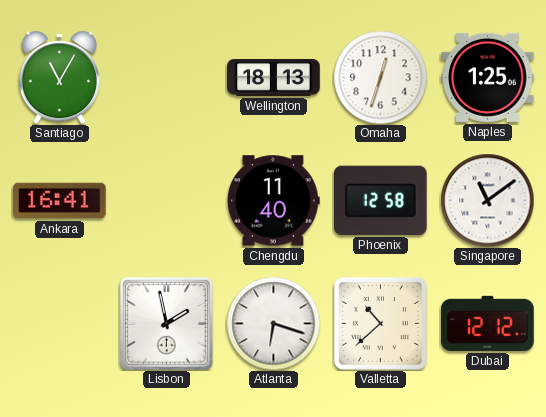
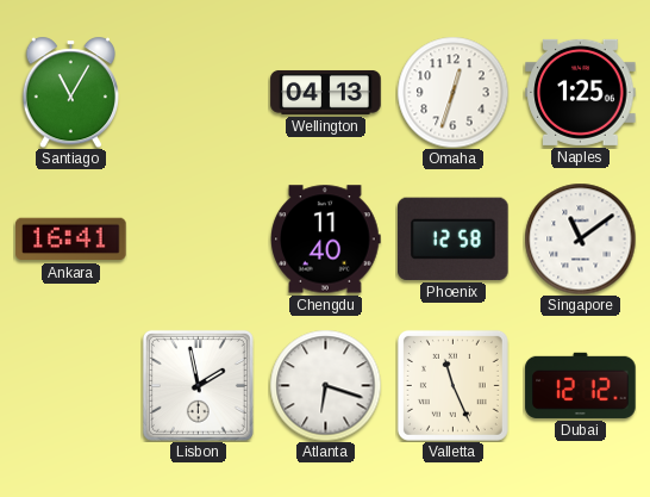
Wellington: 18:13 -> 04:13
Valletta: 10:38 -> 11:26
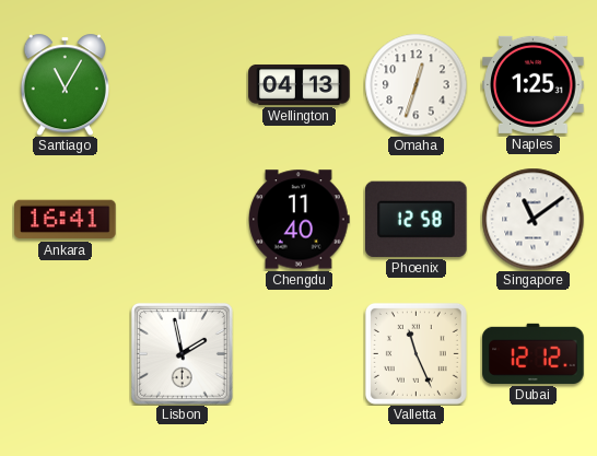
Naples: 1:25:06 -> 1:25:31
Atlanta: 6:18 -> none
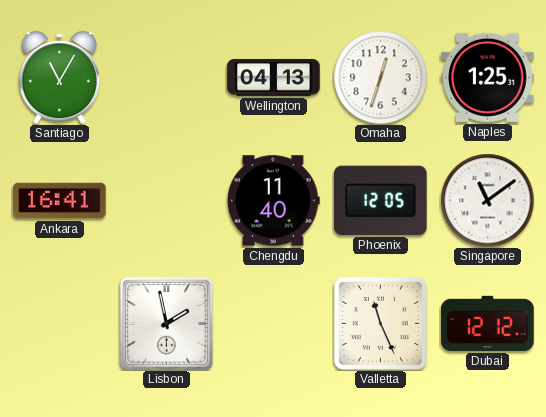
Phoenix: 12:58 -> 12:05
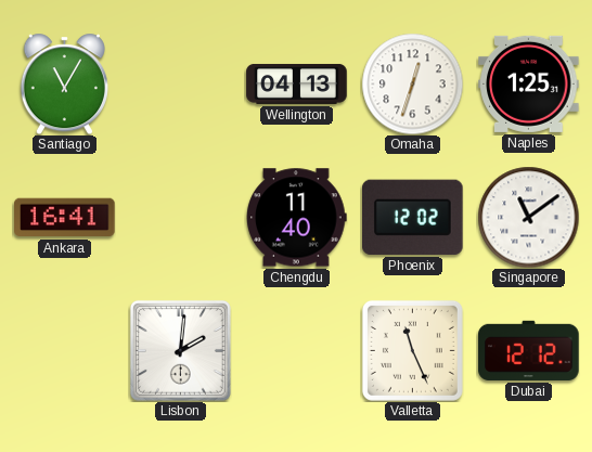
Phoenix: 12:05 -> 12:02
Lisbon: 1:58 -> 2:01
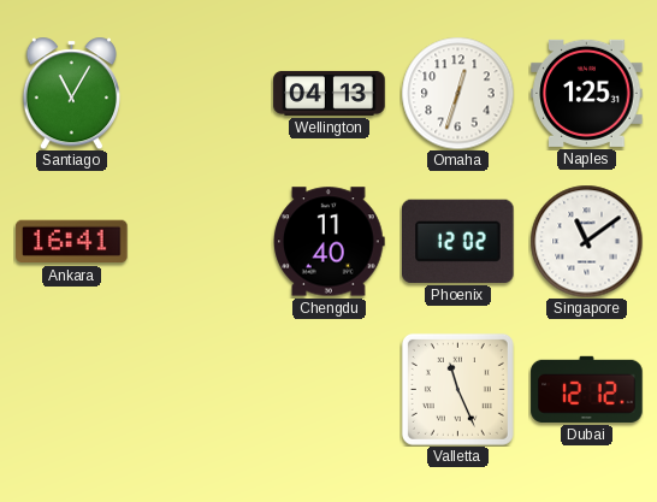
Lisbon: 2:01 -> none
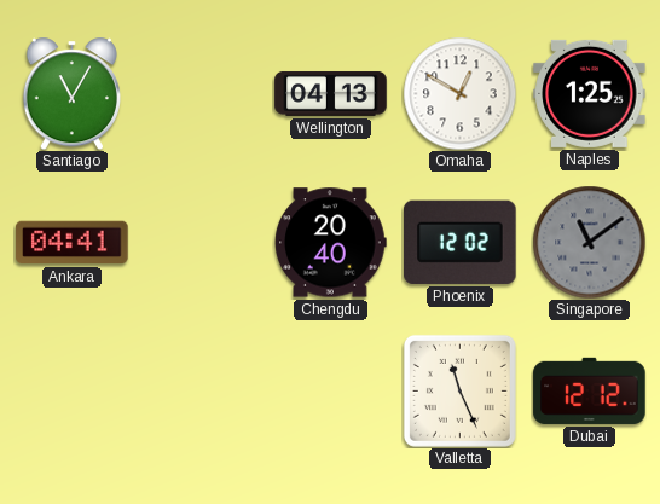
Omaha: 12:33 -> 12:50
Naples: 1:25:31 -> 1:25:25
Ankara: 16:41 -> 04:41
Chengdu: 11:40 -> 20:40
Singapore dial: white -> grey
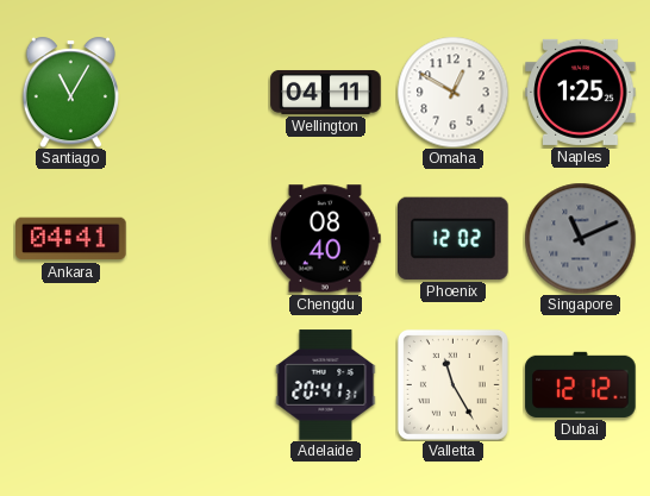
Wellington: 04:13 -> 04:11
Chengdu: 20:40 -> 08:40
Singapore: 11:09 -> 11:11
Adelaide: none -> 20:41
Valletta: 11:26 -> 11:25
